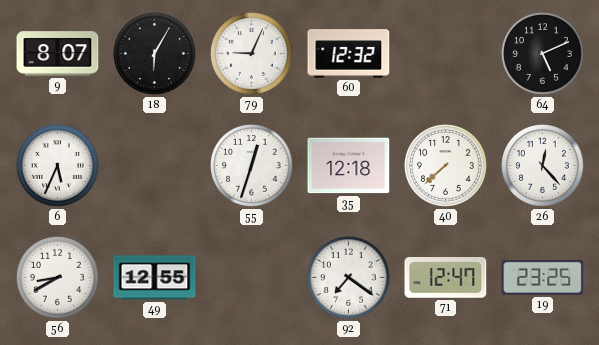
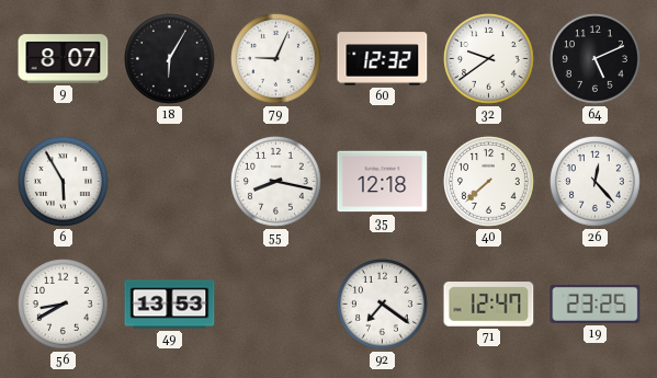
32: none -> 9:39
6: 5:34 -> 5:55
55: 12:33 -> 8:17
49: 12:55 -> 13:53
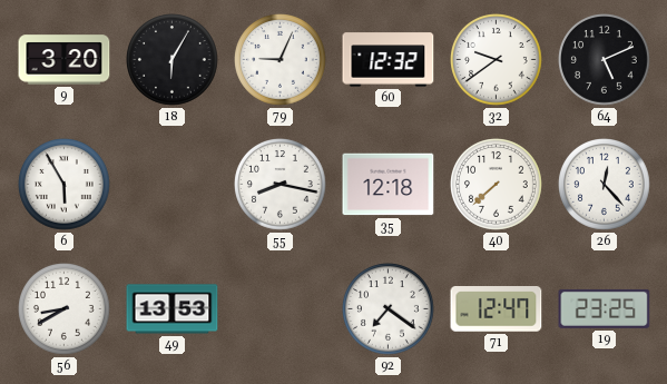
9: 8:07 -> 3:20
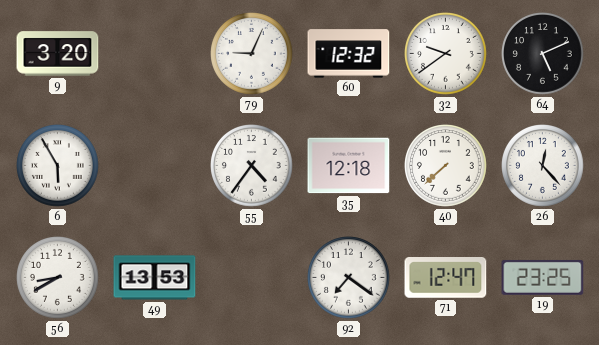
18: 6:05 -> none
55: 8:17 -> 4:36
